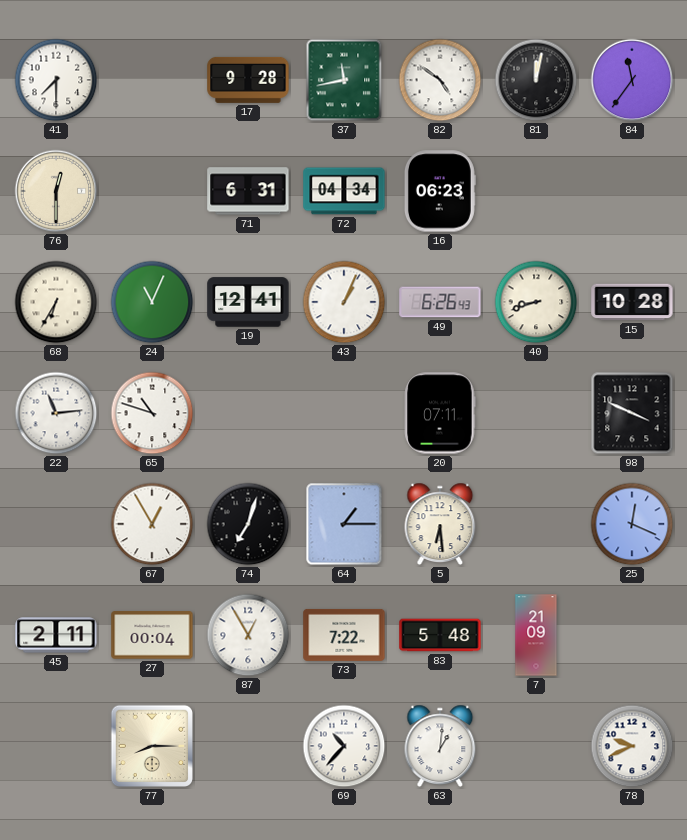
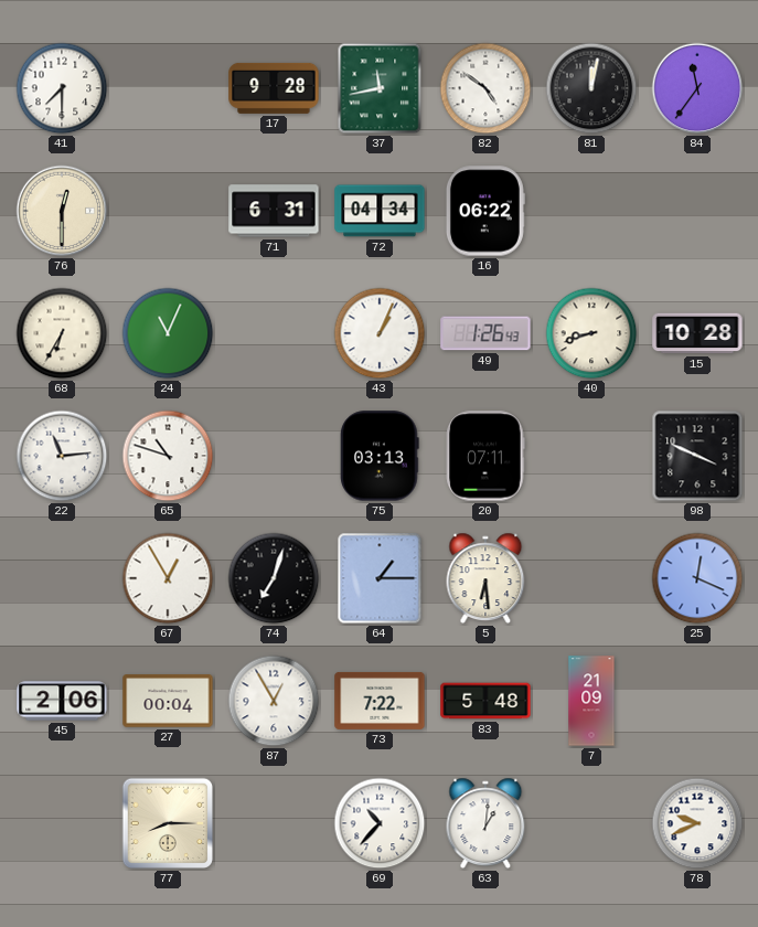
16: 06:23 -> 06:22
19: 12:41 -> none
49: 6:26 -> 1:26
75: none -> 03:13
45: 2:11 -> 2:06
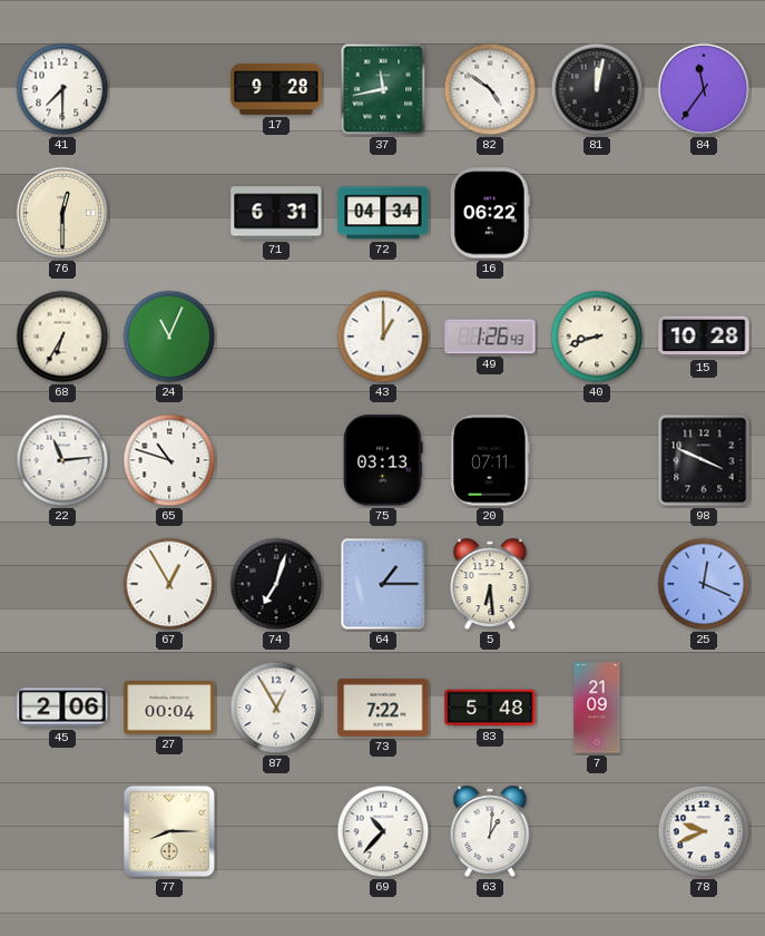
43: 1:04 -> 1:00
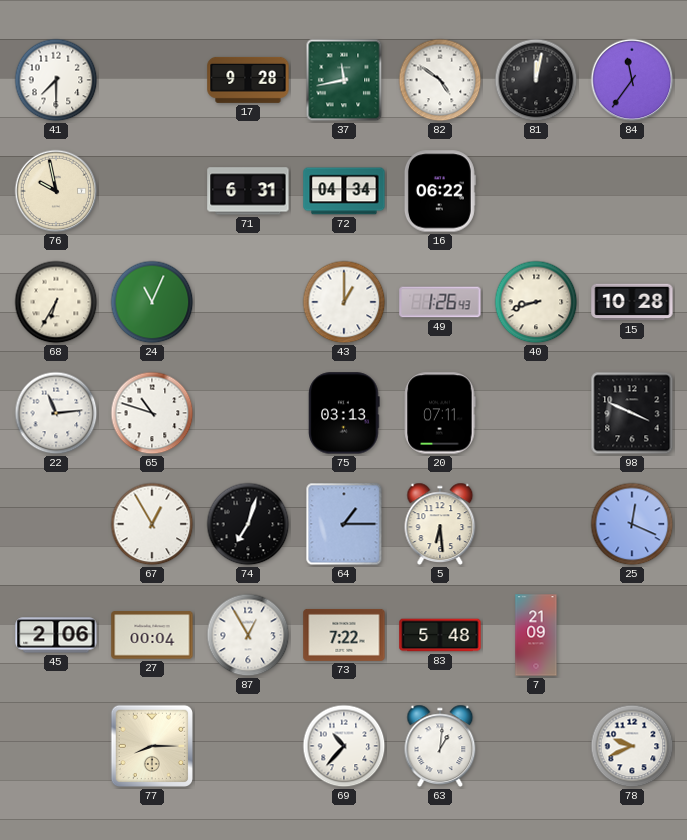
76: 12:30 -> 9:58
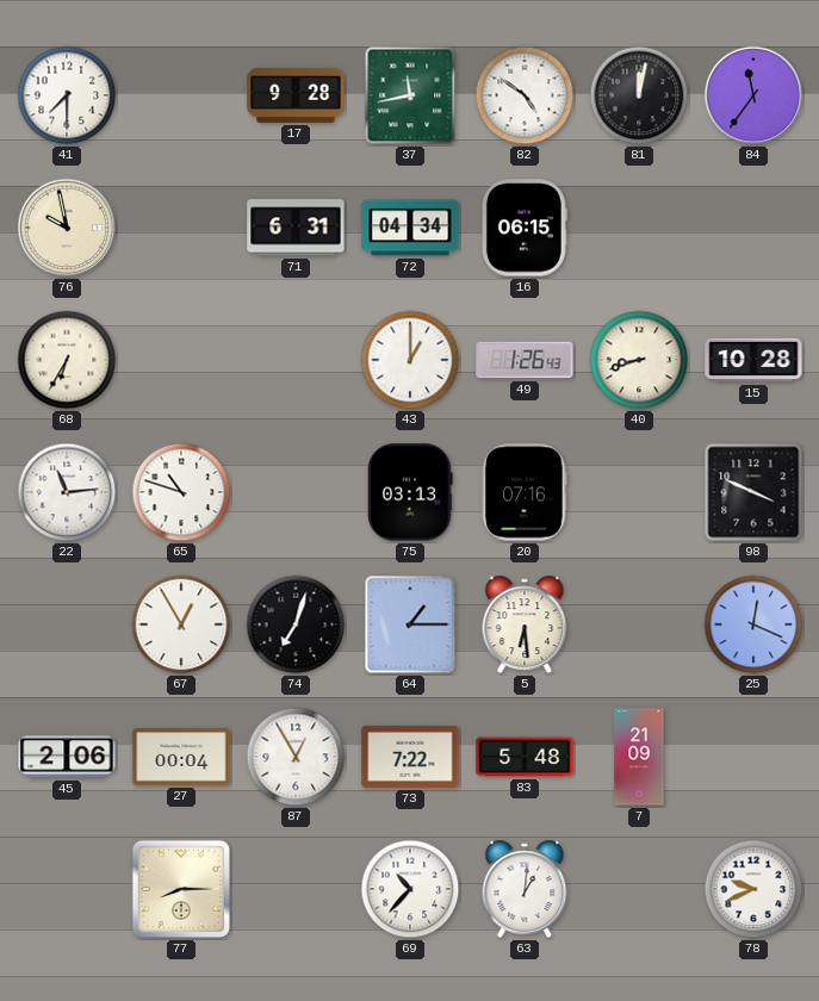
16: 06:22 -> 06:15
24: 11:04 -> none
20: 07:11 -> 07:16
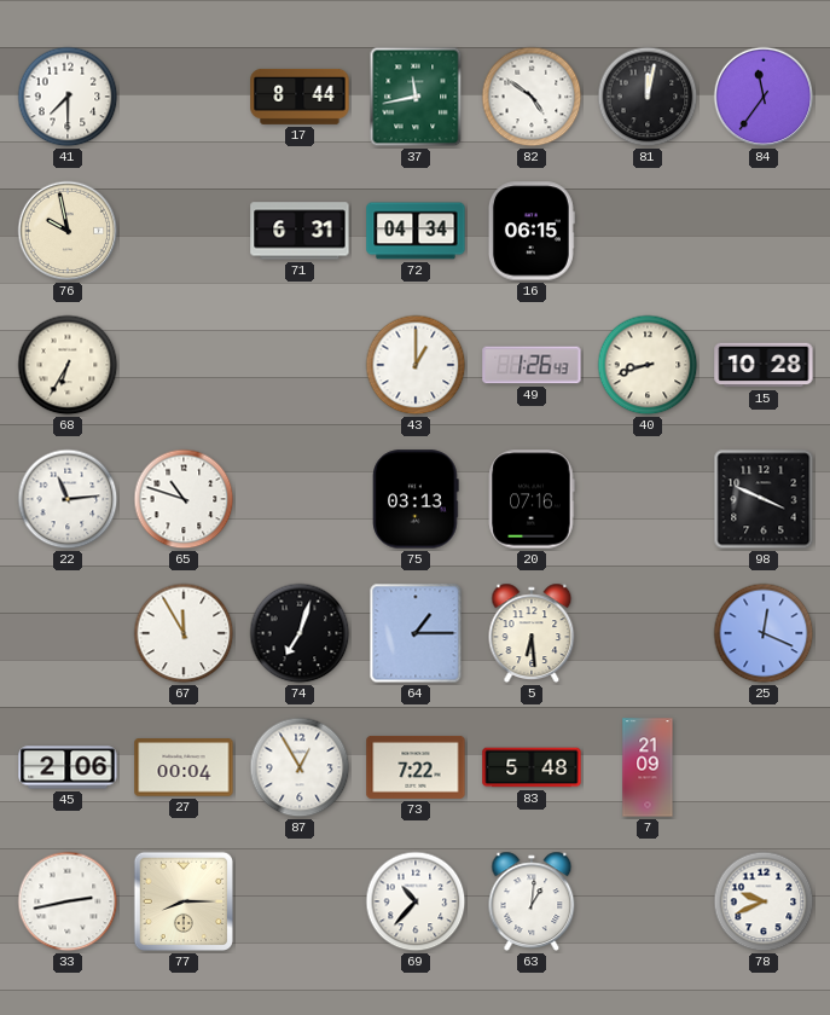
17: 9:28 -> 8:44
67: 12:55 -> 11:55
33: none -> 2:43
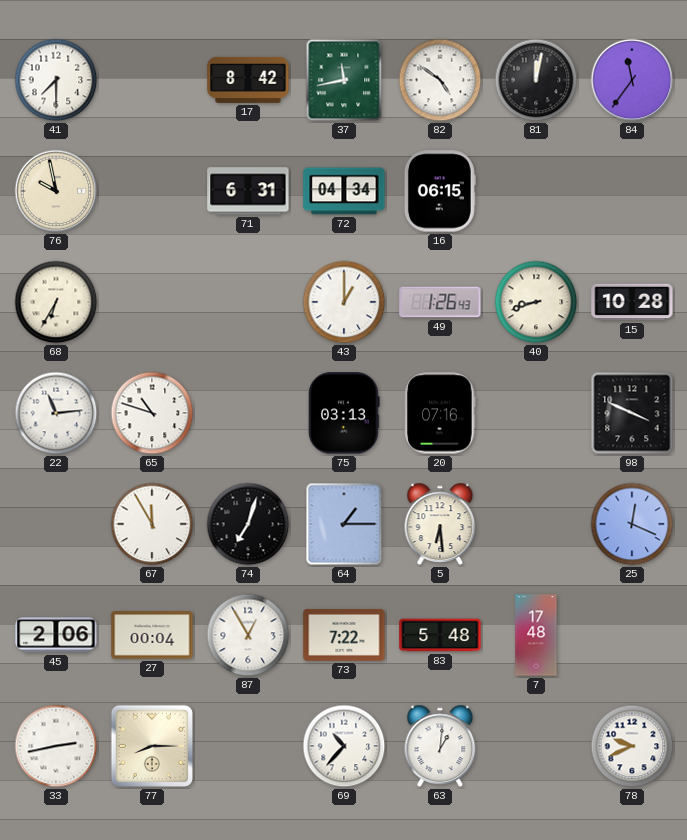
17: 8:44 -> 8:42
7: 21:09 -> 17:48
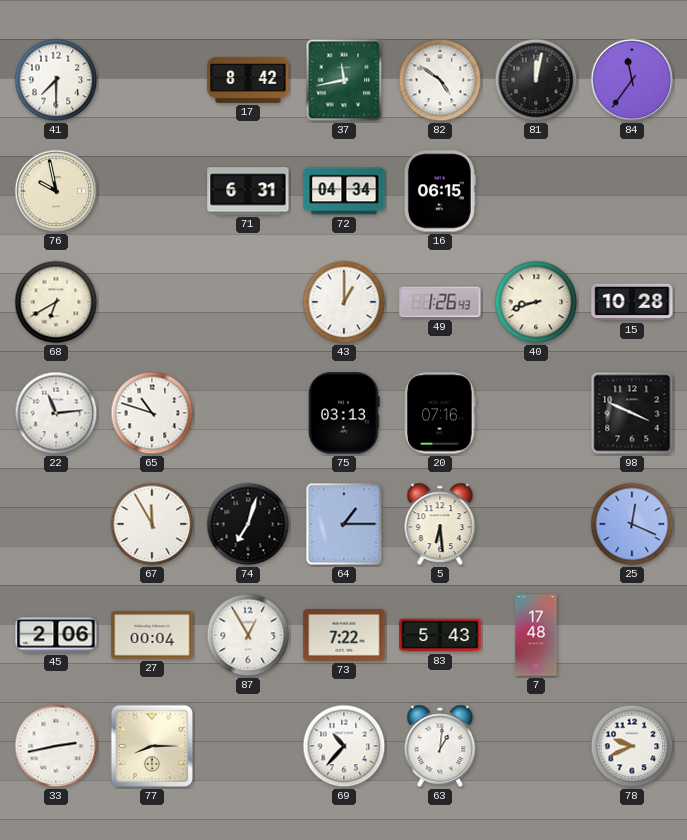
68: 6:35 -> 6:40
83: 5:48 -> 5:43
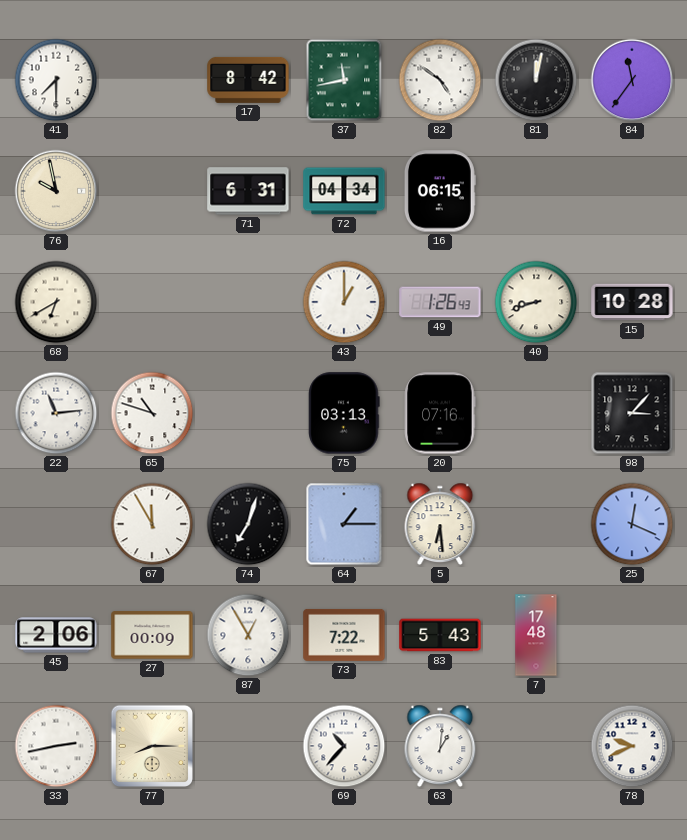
98: 3:49 -> 3:07
27: 00:04 -> 00:09
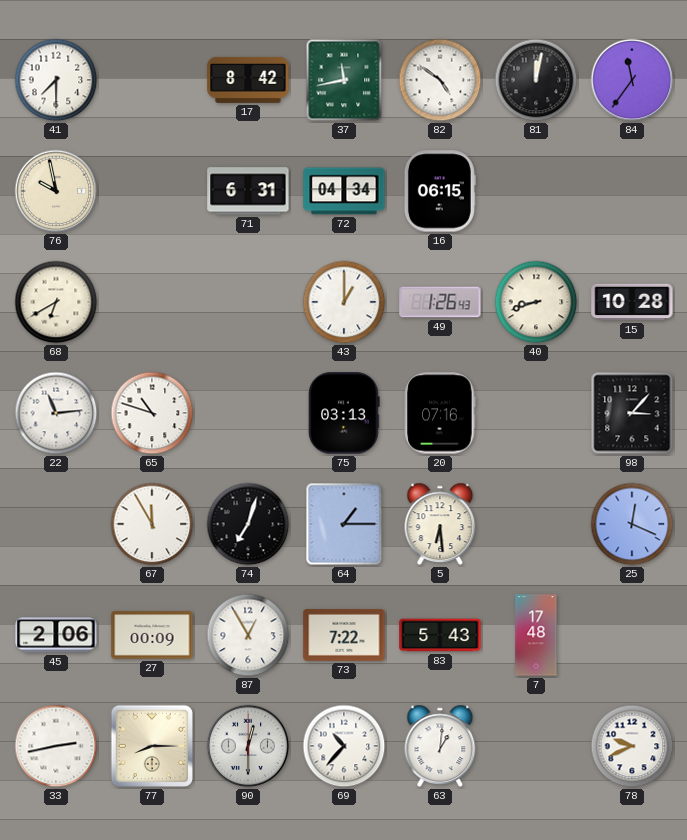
90: none -> 12:30
